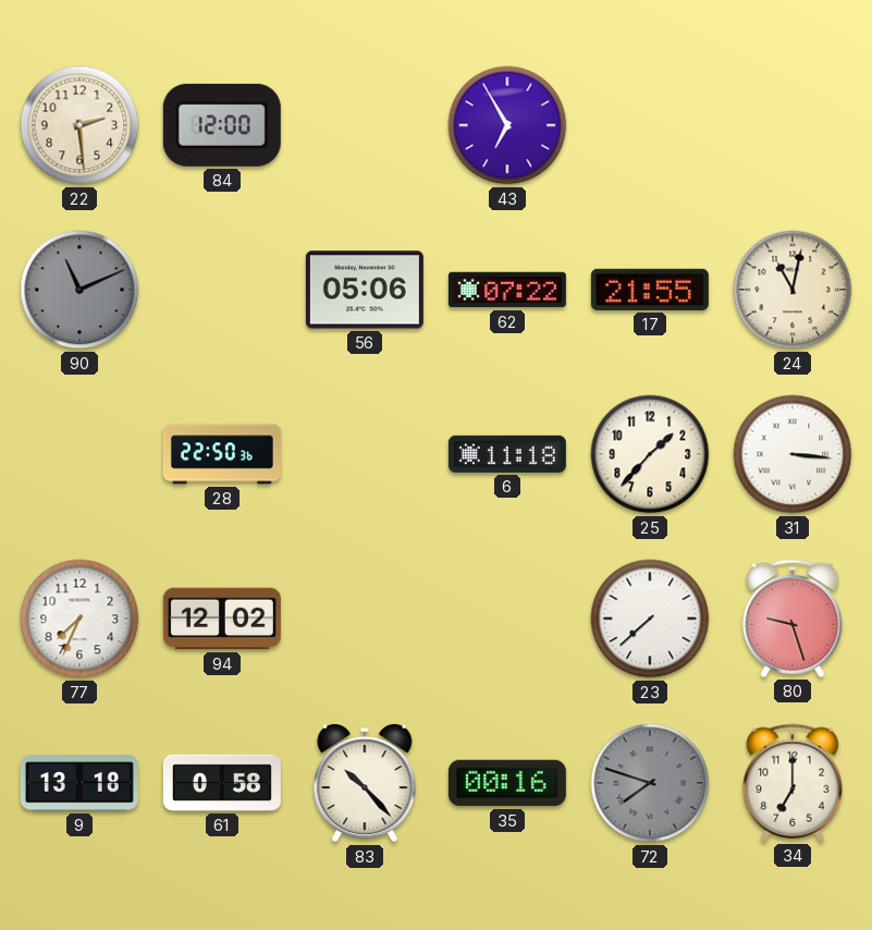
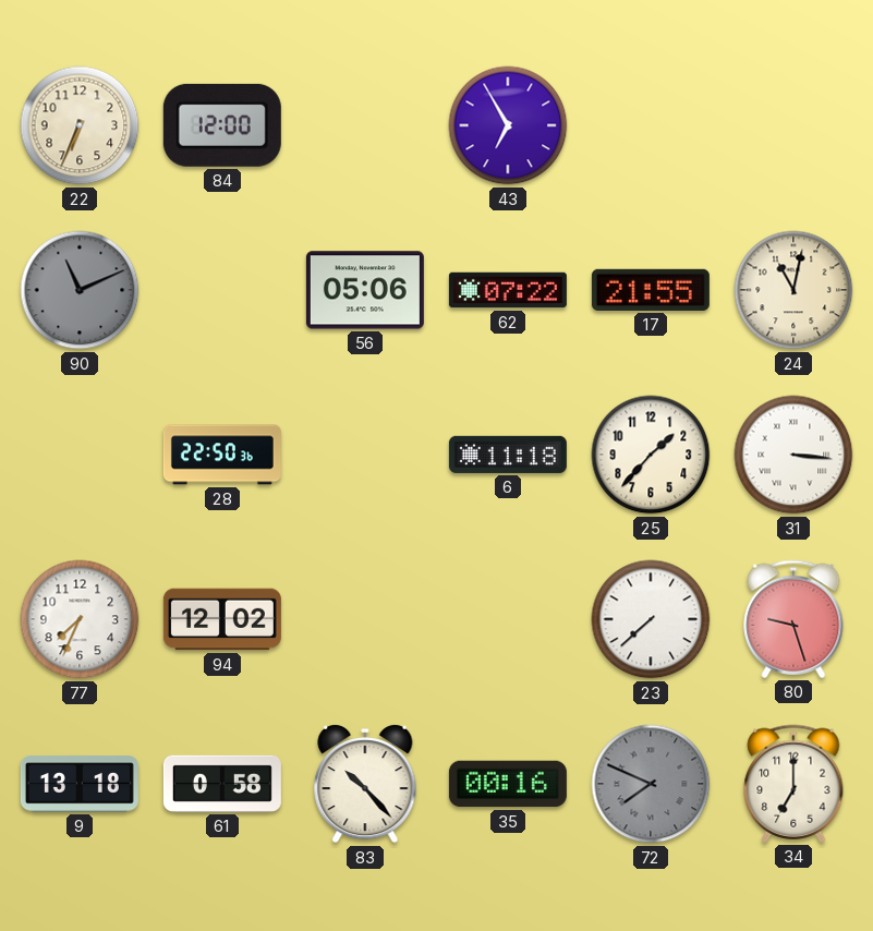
22: 2:29 -> 6:34
72: 7:48 -> 7:49
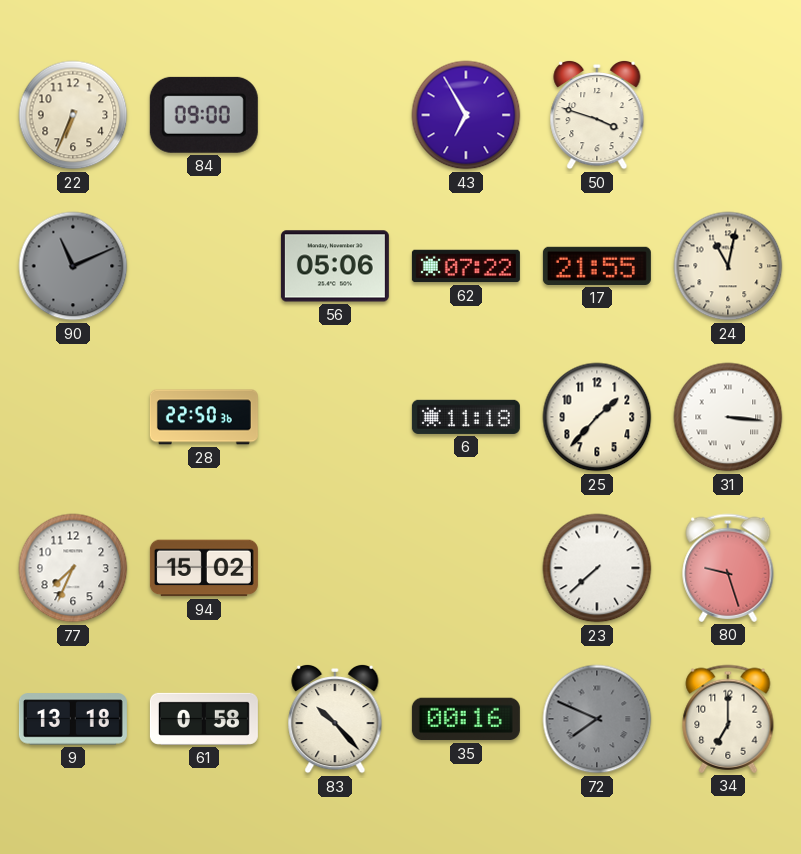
84: 12:00 -> 09:00
50: none -> 3:48
94: 12:02 -> 15:02
